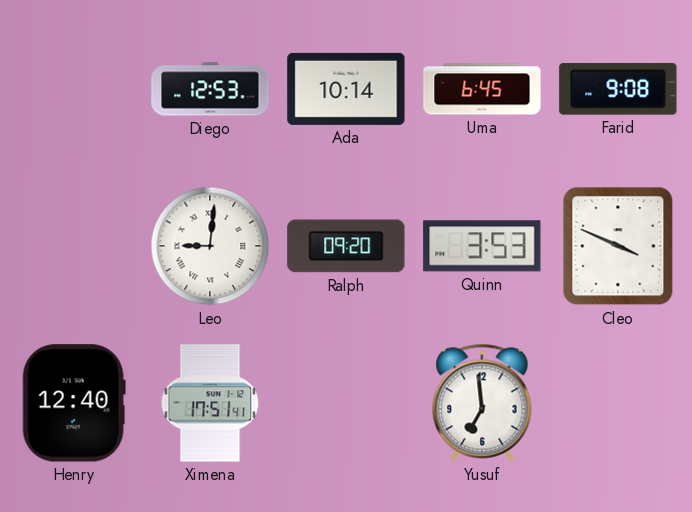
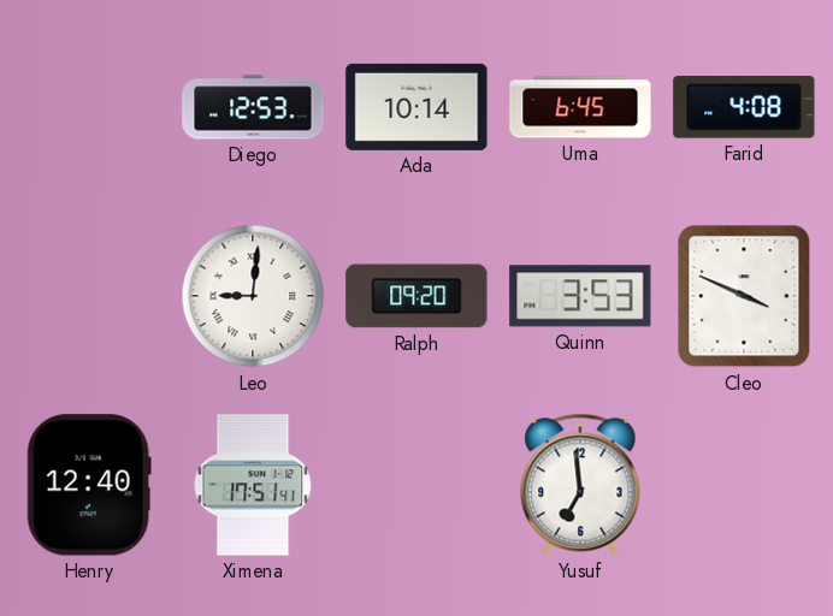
Farid: 9:08 -> 4:08
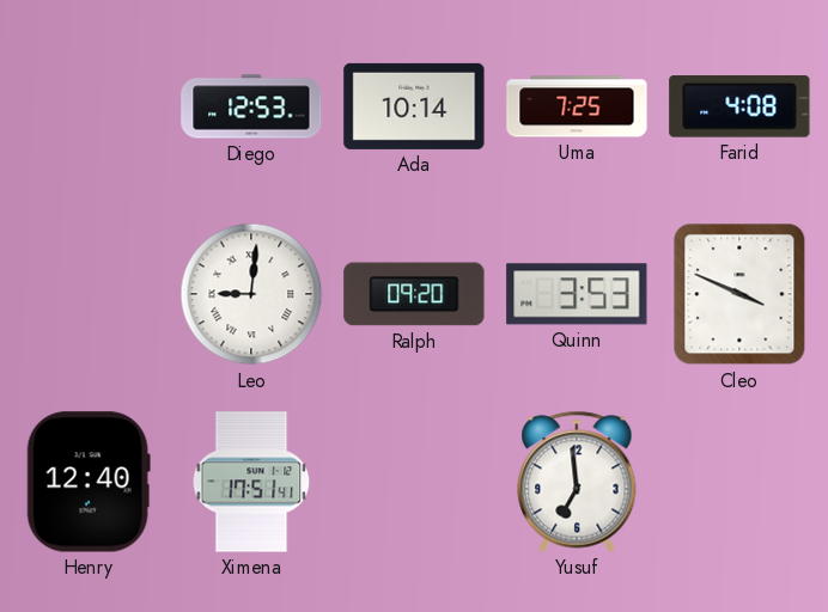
Uma: 6:45 -> 7:25
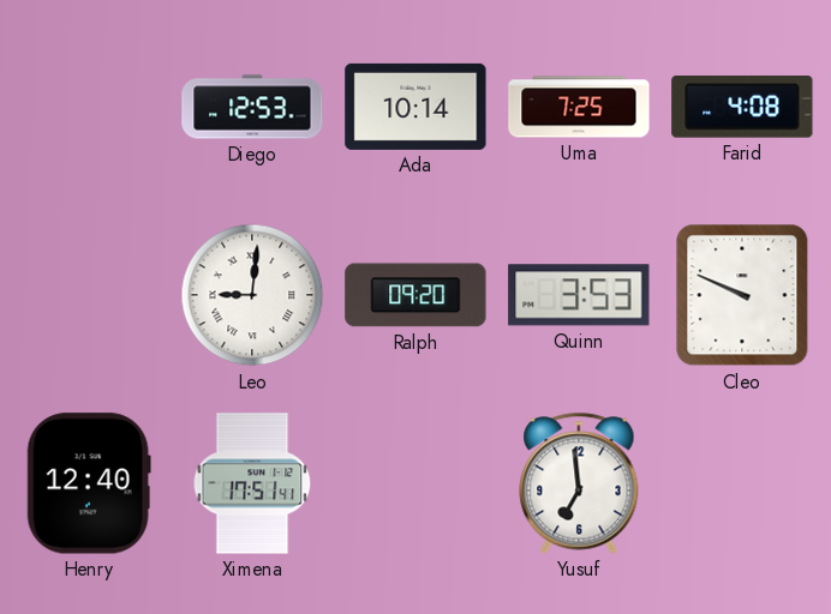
Cleo: 3:49 -> 9:49
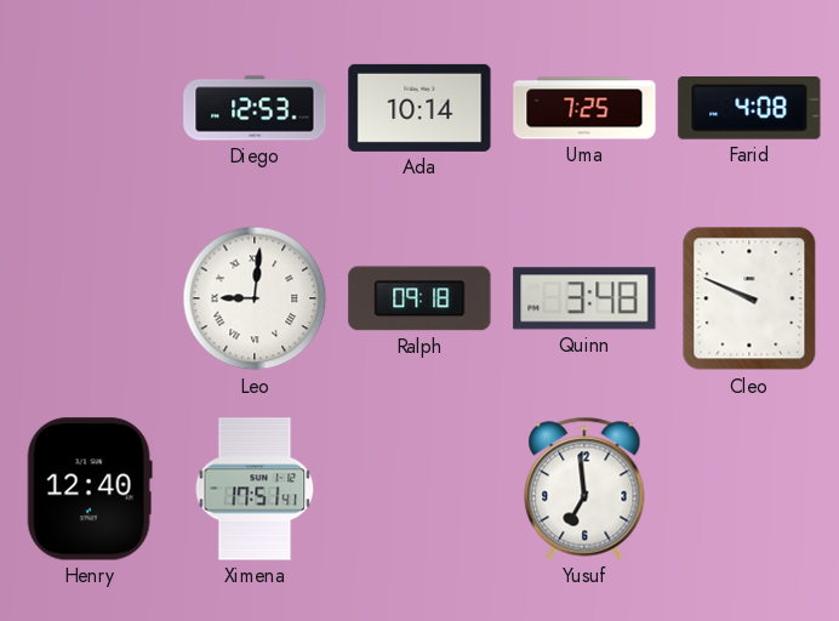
Ralph: 09:20 -> 09:18
Quinn: 3:53 -> 3:48
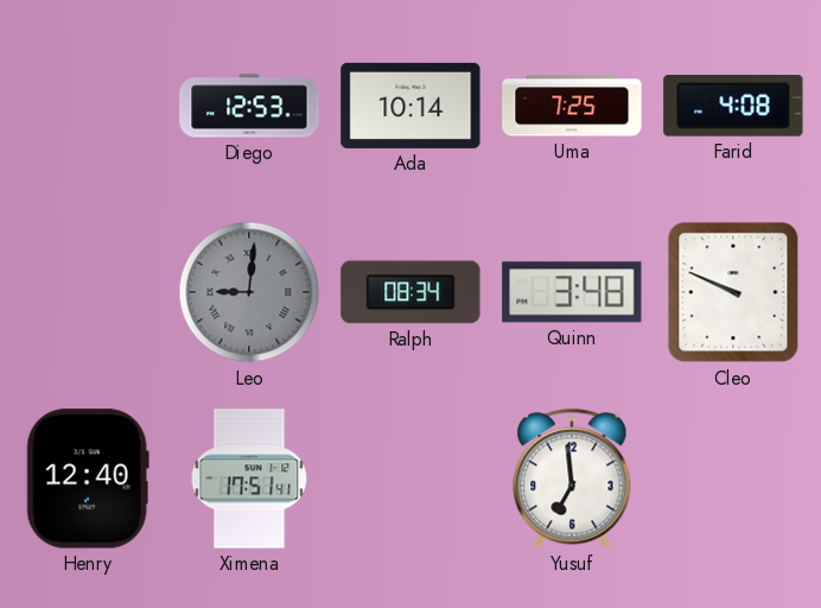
Leo dial: white -> grey
Ralph: 09:18 -> 08:34
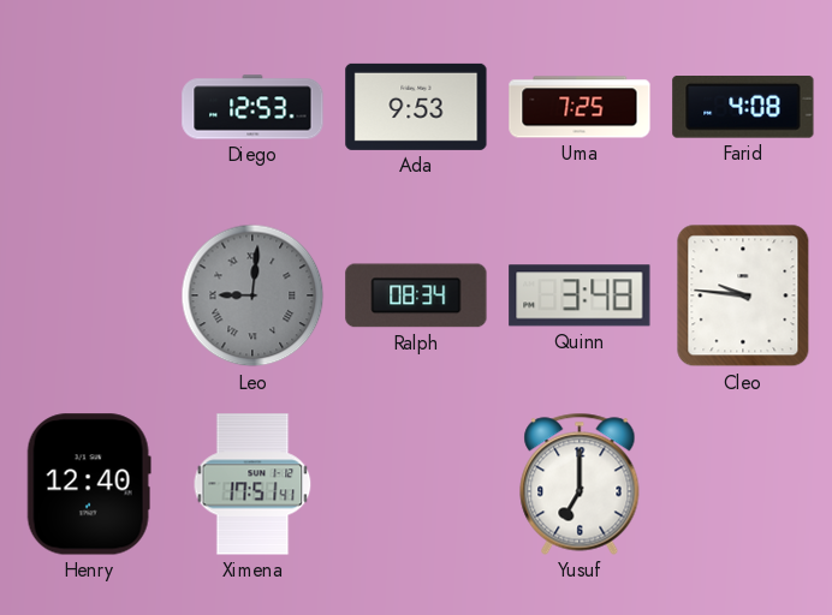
Ada: 10:14 -> 9:53
Cleo: 9:49 -> 9:46
Yusuf: 6:59 -> 7:00
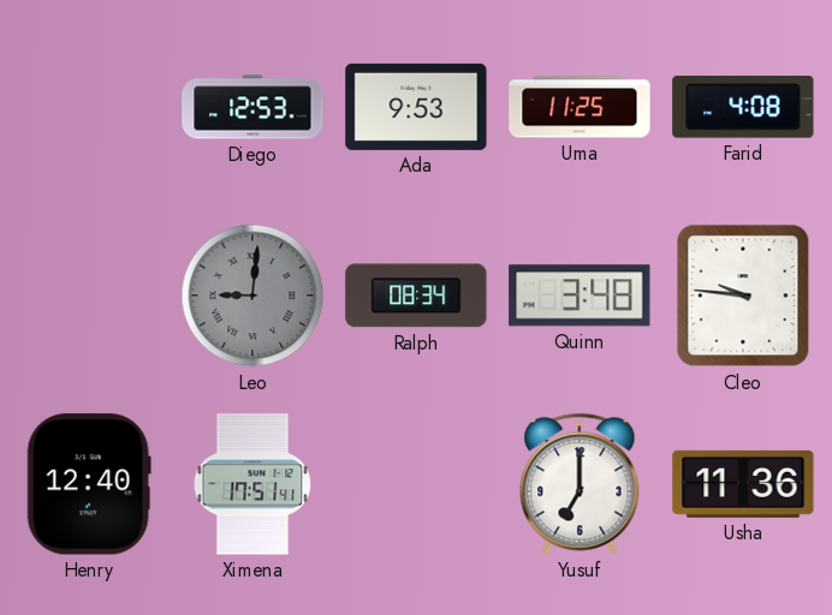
Uma: 7:25 -> 11:25
Usha: none -> 11:36
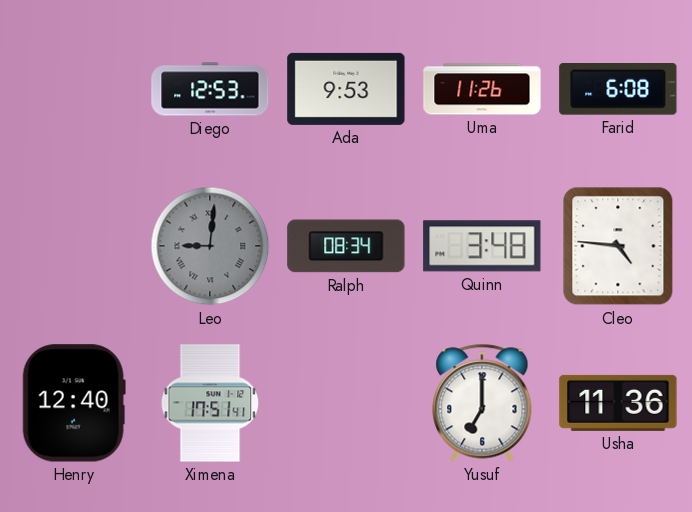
Uma: 11:25 -> 11:26
Farid: 4:08 -> 6:08
Cleo: 9:46 -> 4:46
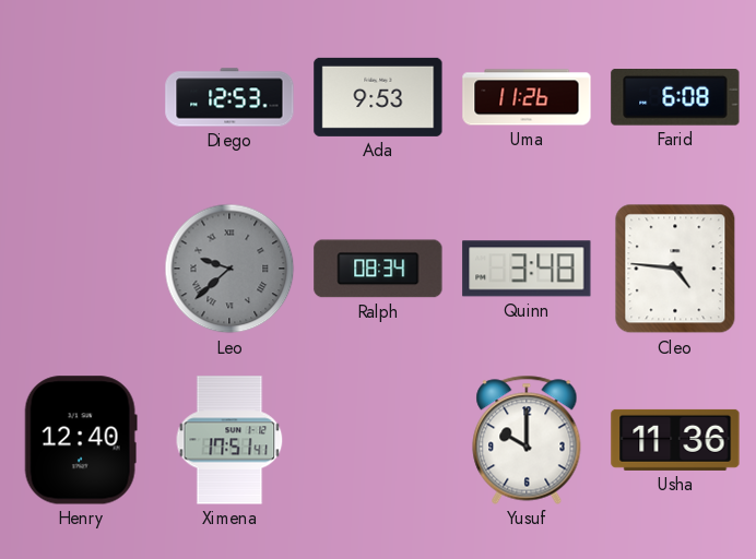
Leo: 9:01 -> 9:38
Yusuf: 7:00 -> 10:00
